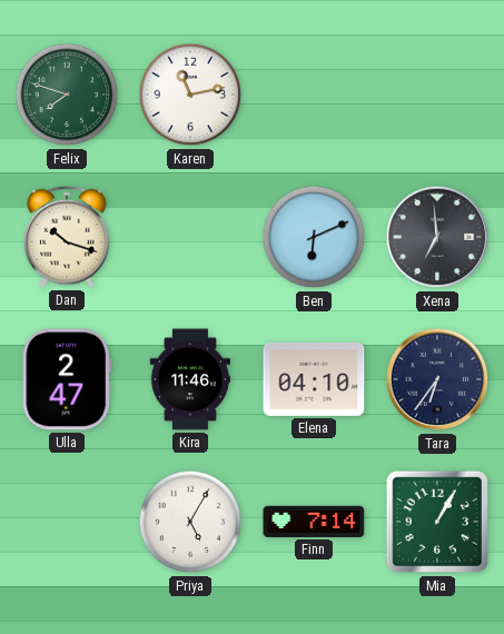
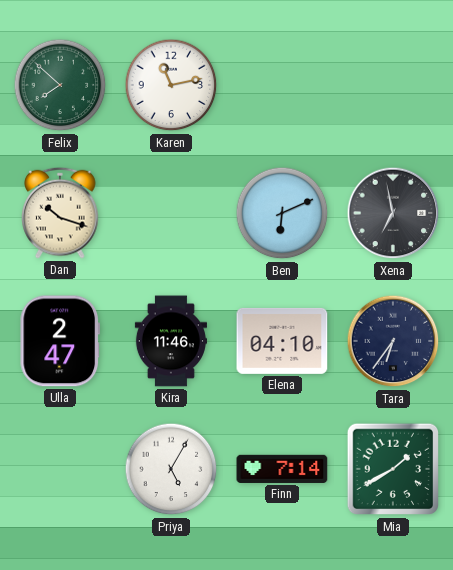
Felix: 7:48 -> 7:52
Xena: 6:59 -> 6:58
Mia: 1:05 -> 1:40
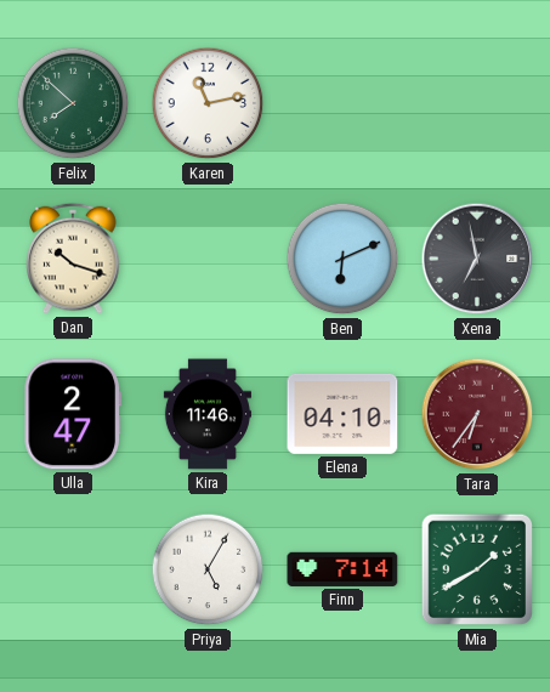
Tara dial: navy -> burgundy
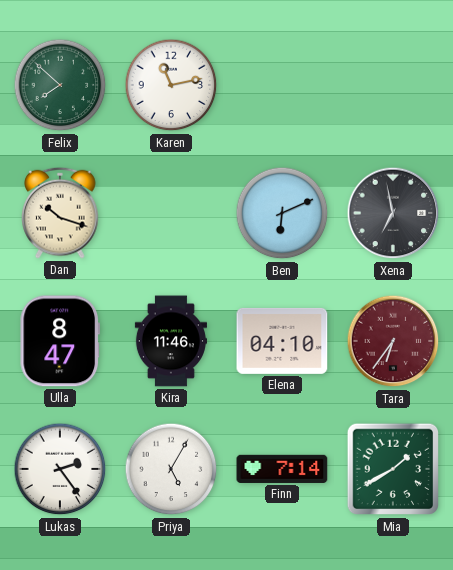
Ulla: 2:47 -> 8:47
Lukas: none -> 2:24
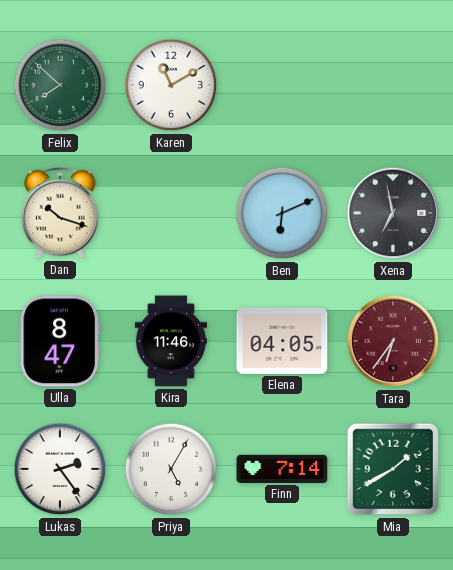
Karen: 11:13 -> 11:10
Elena: 04:10 -> 04:05
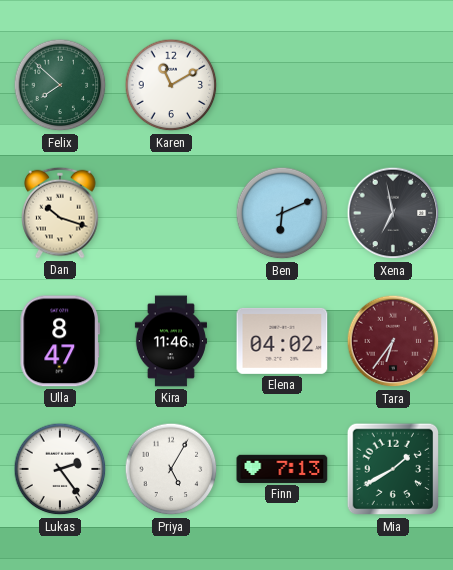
Elena: 04:05 -> 04:02
Finn: 7:14 -> 7:13
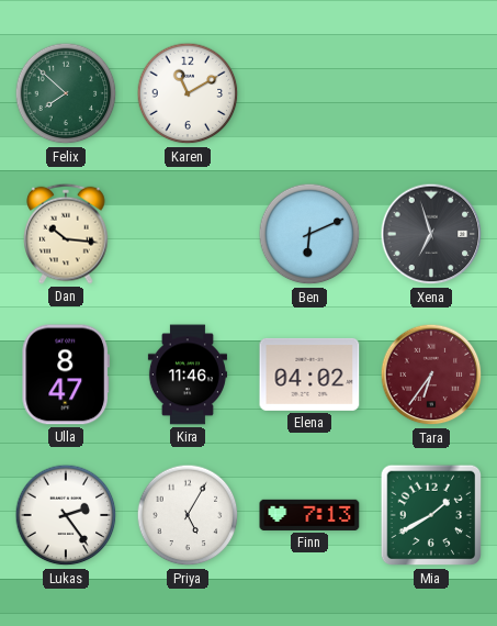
Dan: 10:18 -> 10:16
Xena: 6:58 -> 6:57
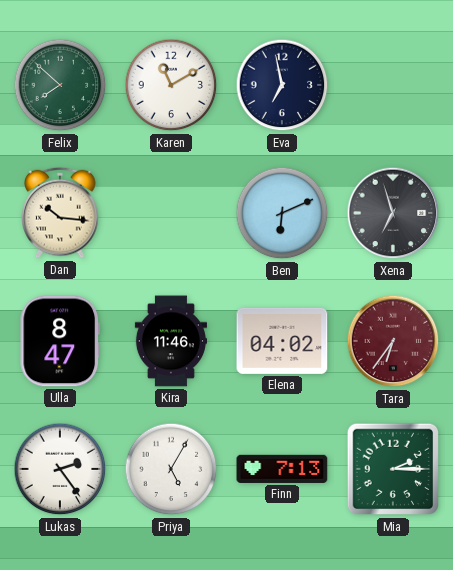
Eva: none -> 6:58
Mia: 1:40 -> 2:15
